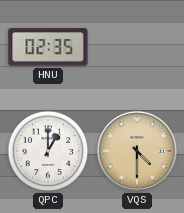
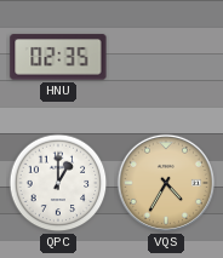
VQS: 4:30 -> 4:35
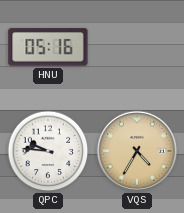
HNU: 02:35 -> 05:16
QPC: 1:00 -> 9:46
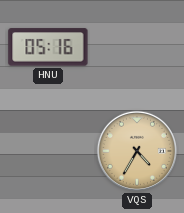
QPC: 9:46 -> none
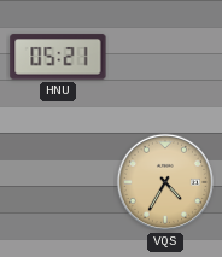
HNU: 05:16 -> 05:21
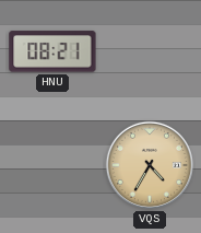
HNU: 05:21 -> 08:21
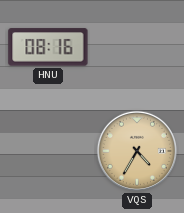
HNU: 08:21 -> 08:16
